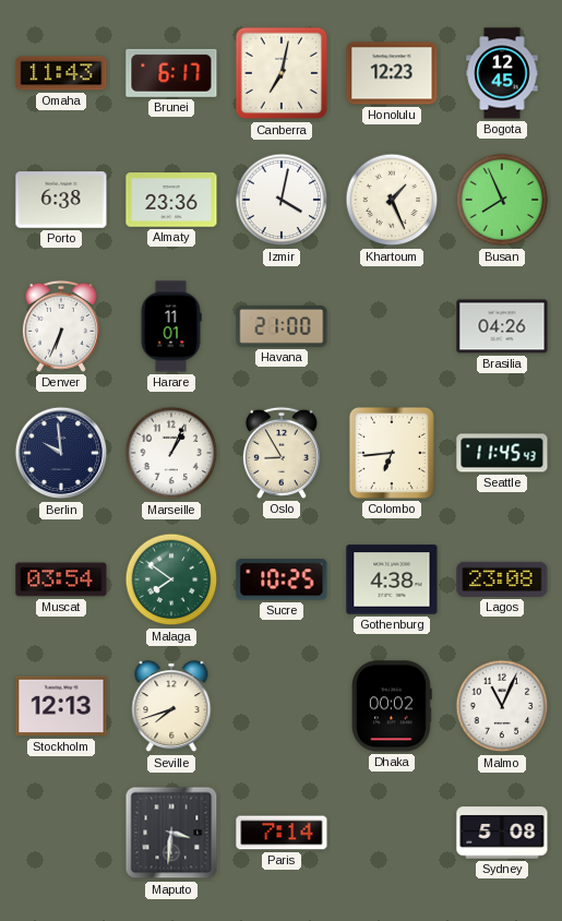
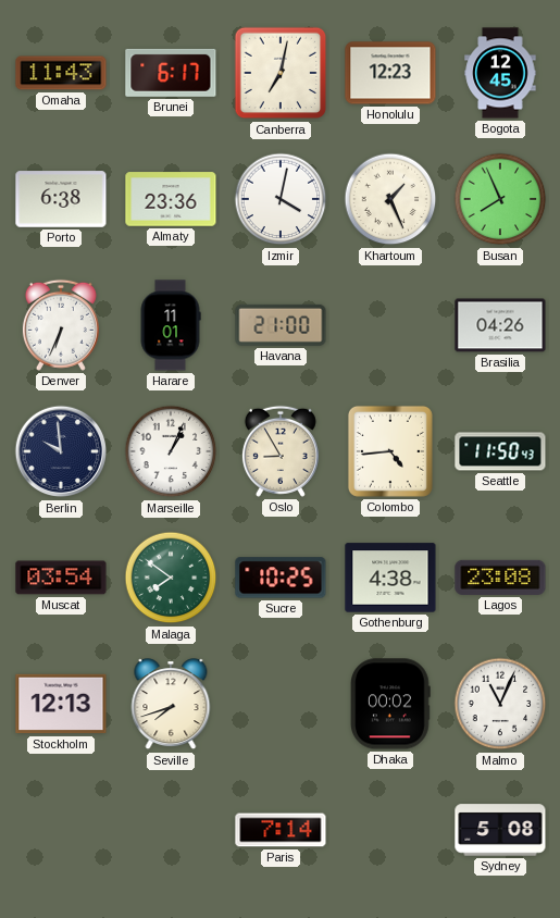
Colombo: 6:44 -> 4:44
Seattle: 11:45 -> 11:50
Maputo: 3:31 -> none
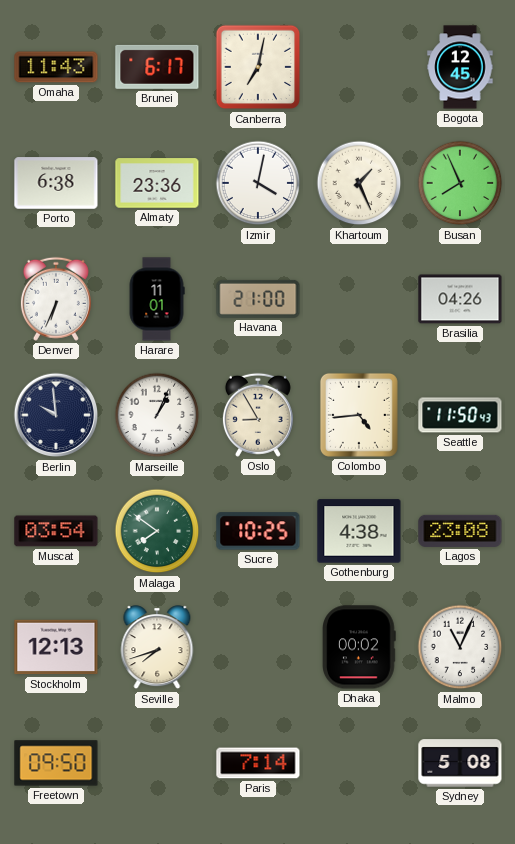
Honolulu: 12:23 -> none
Freetown: none -> 09:50
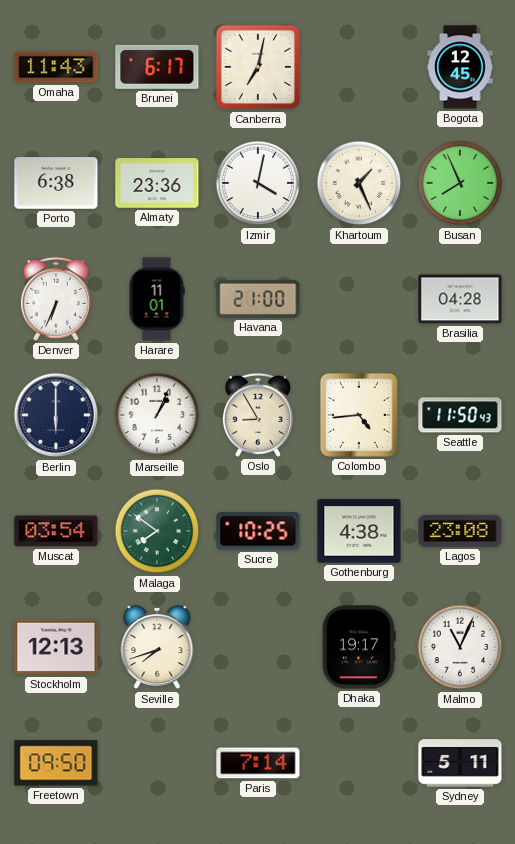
Brasilia: 04:26 -> 04:28
Berlin: 9:59 -> 6:00
Dhaka: 00:02 -> 19:17
Sydney: 5:08 -> 5:11
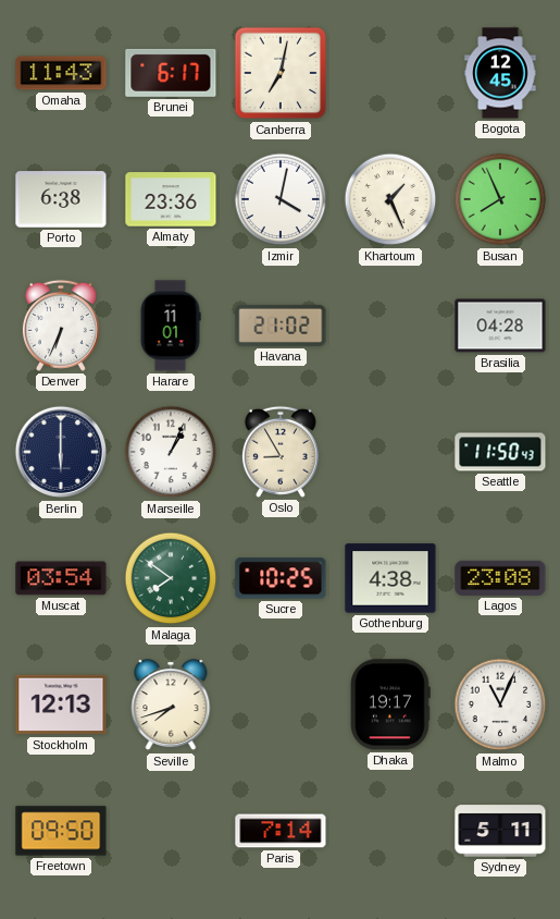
Havana: 21:00 -> 21:02
Colombo: 4:44 -> none
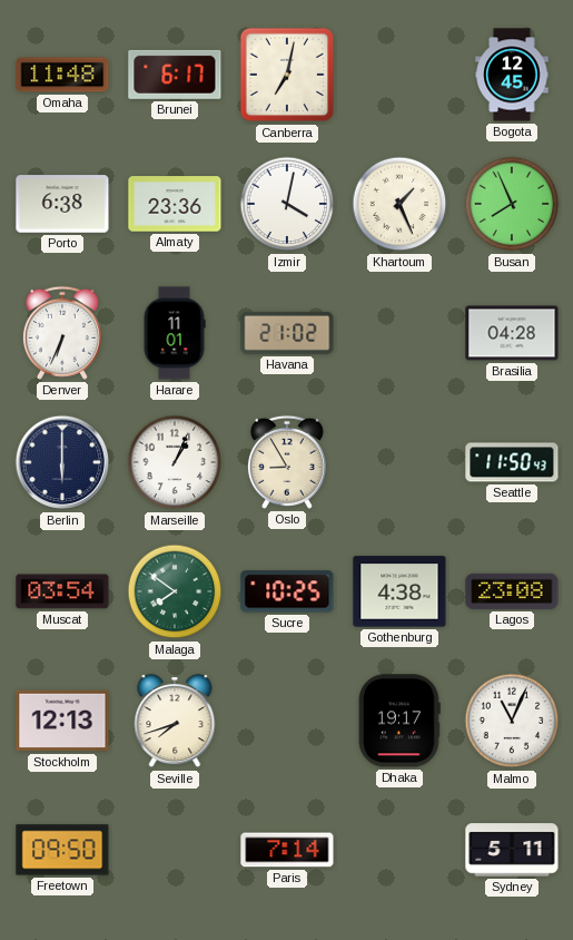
Omaha: 11:43 -> 11:48
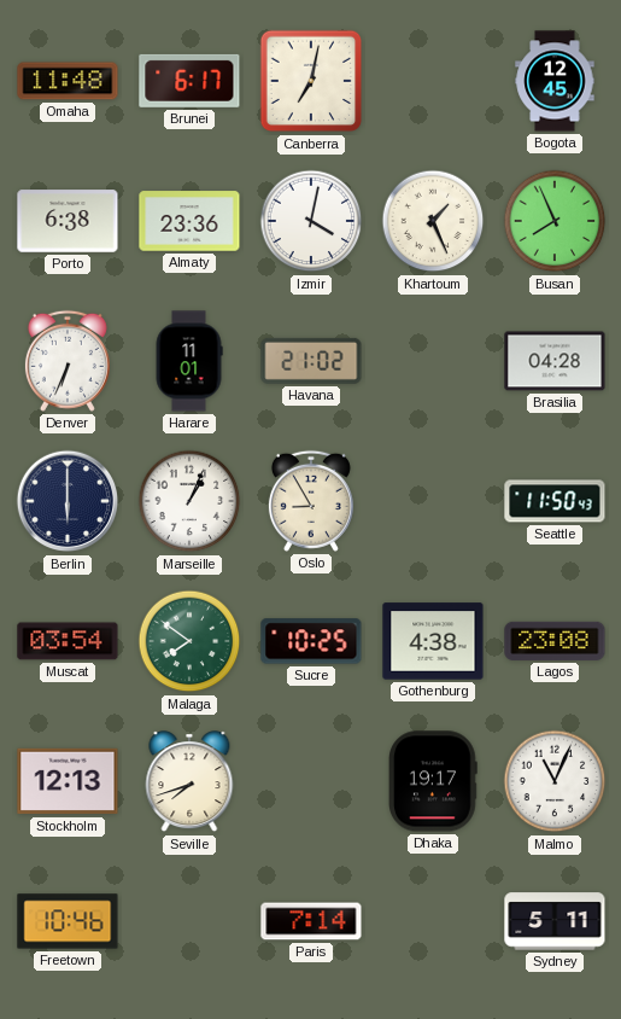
Freetown: 09:50 -> 10:46
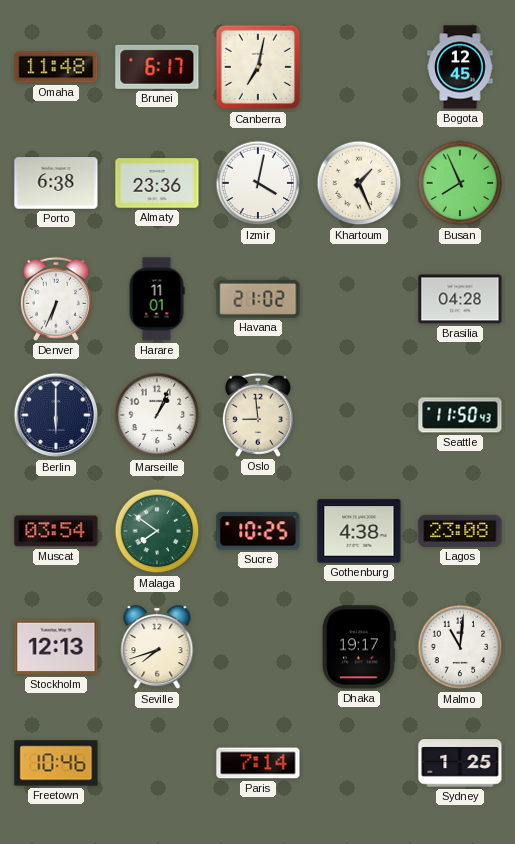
Oslo: 8:55 -> 8:59
Malmo: 11:04 -> 11:01
Sydney: 5:11 -> 1:25
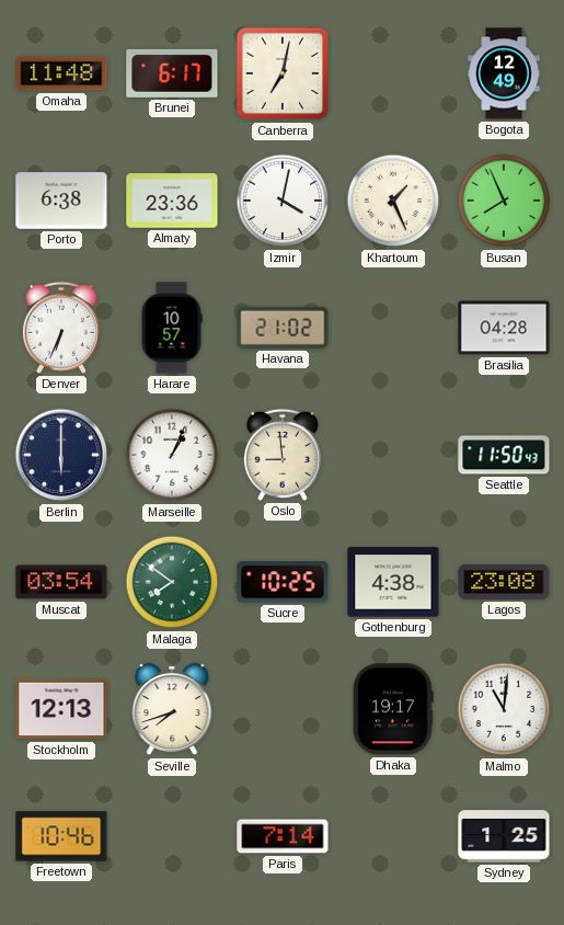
Bogota: 12:45 -> 12:49
Harare: 11:01 -> 10:57
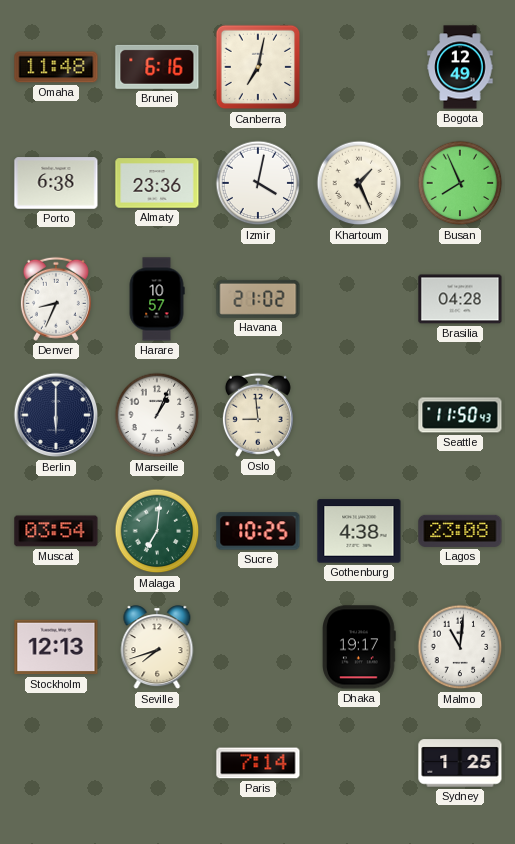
Brunei: 6:17 -> 6:16
Denver: 6:34 -> 8:34
Malaga: 7:51 -> 7:01
Freetown: 10:46 -> none
